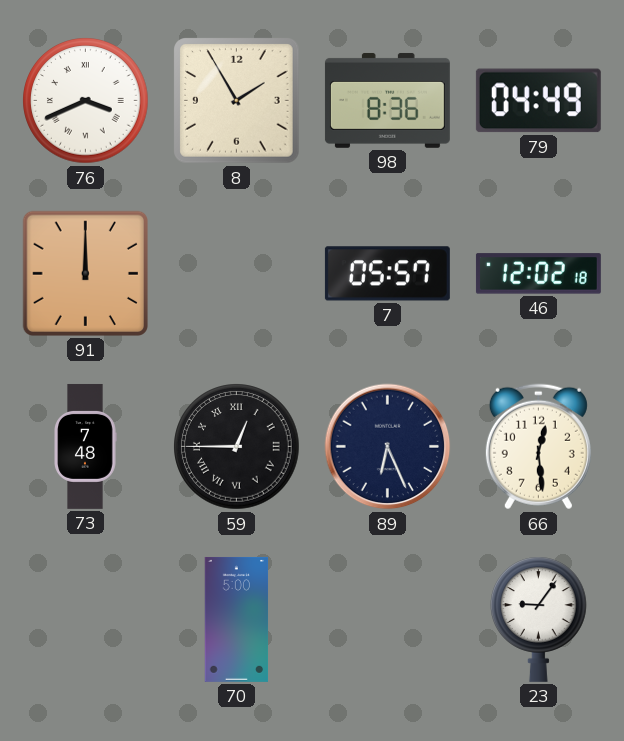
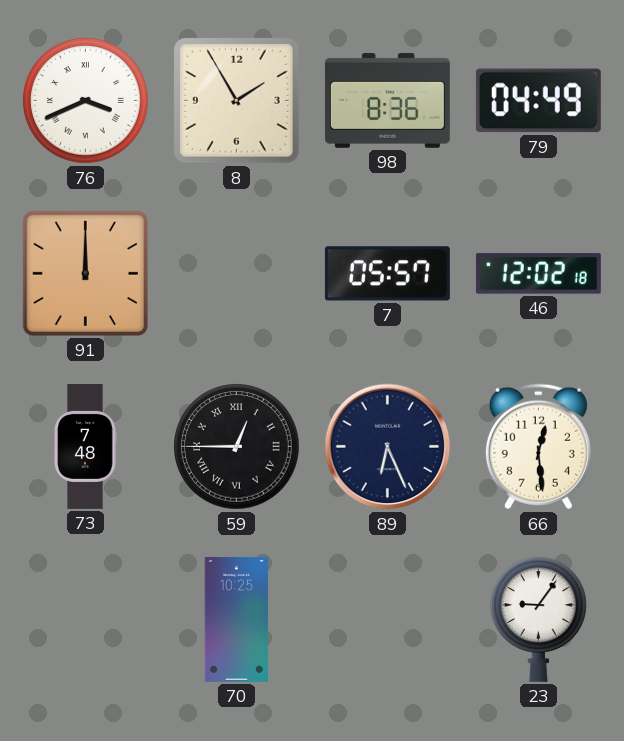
70: 5:00 -> 10:25
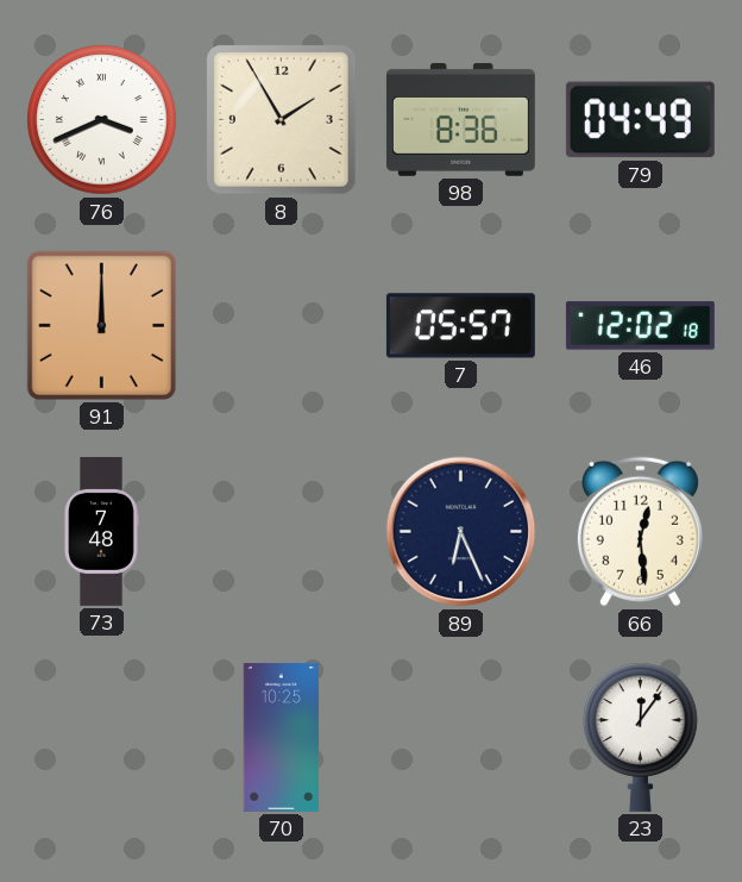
59: 12:45 -> none
23: 9:06 -> 12:06
